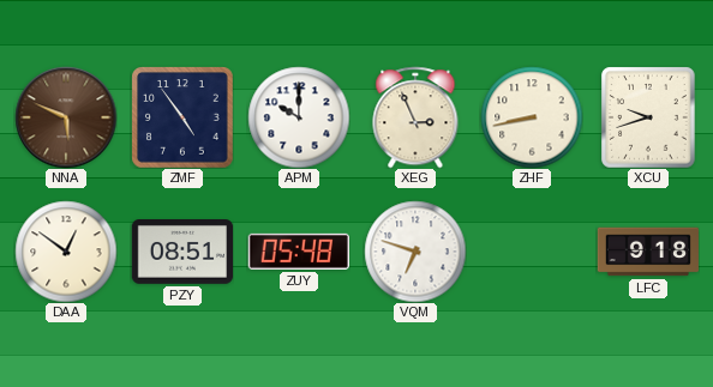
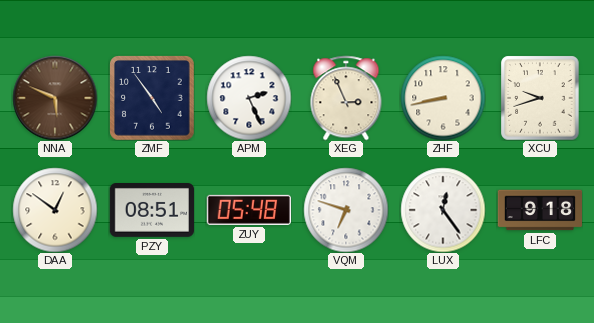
APM: 10:00 -> 2:26
LUX: none -> 12:24
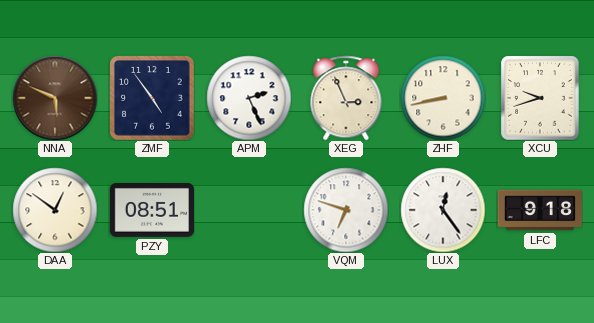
ZUY: 05:48 -> none
